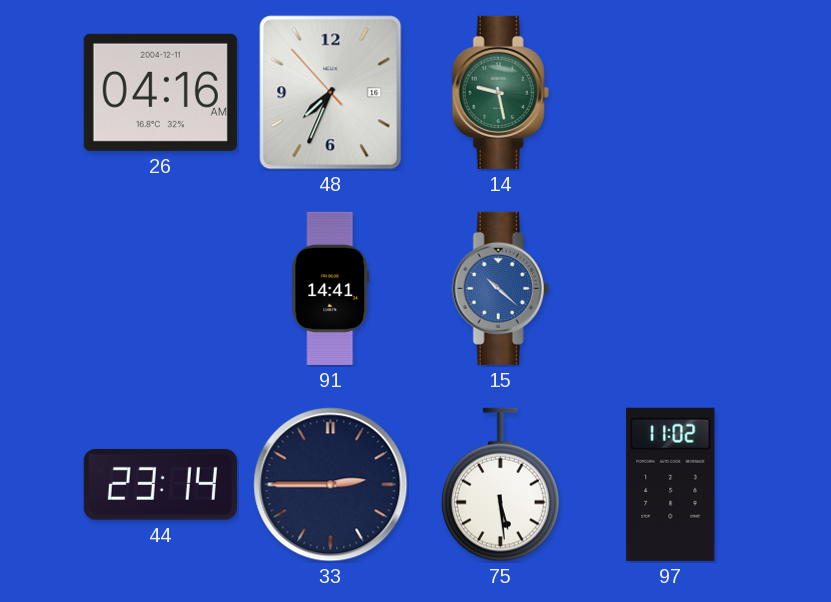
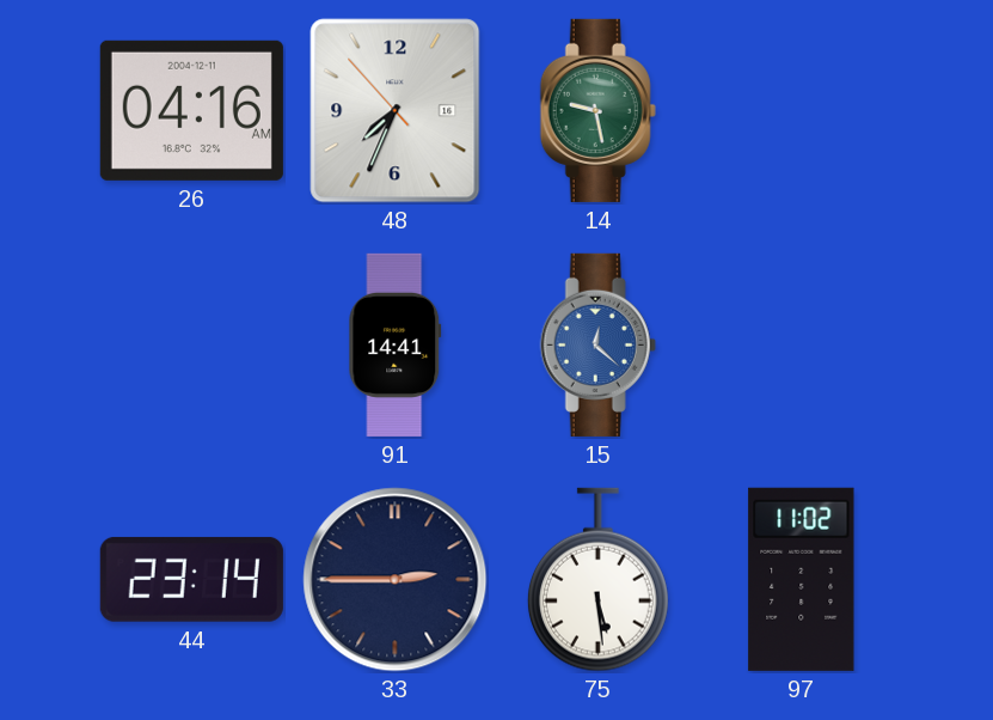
15: 10:22 -> 12:22
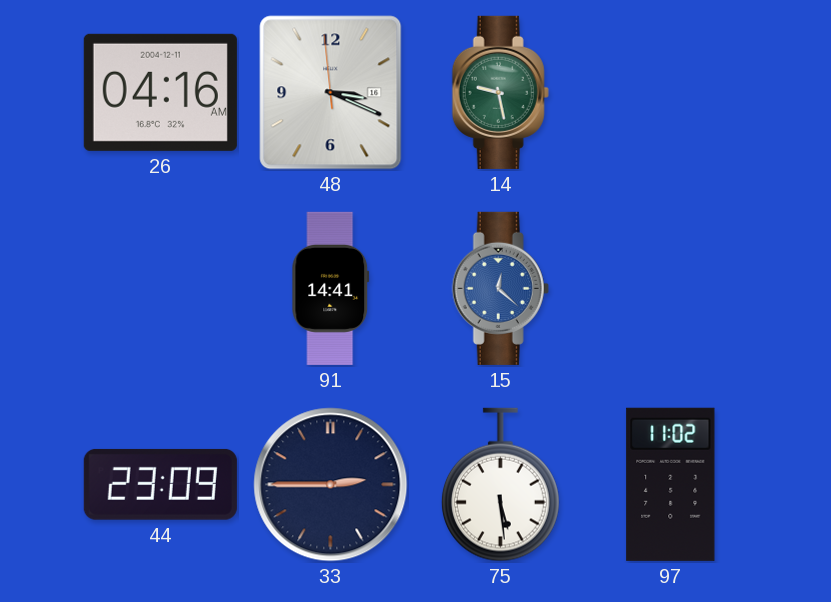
48: 7:33 -> 3:18
44: 23:14 -> 23:09
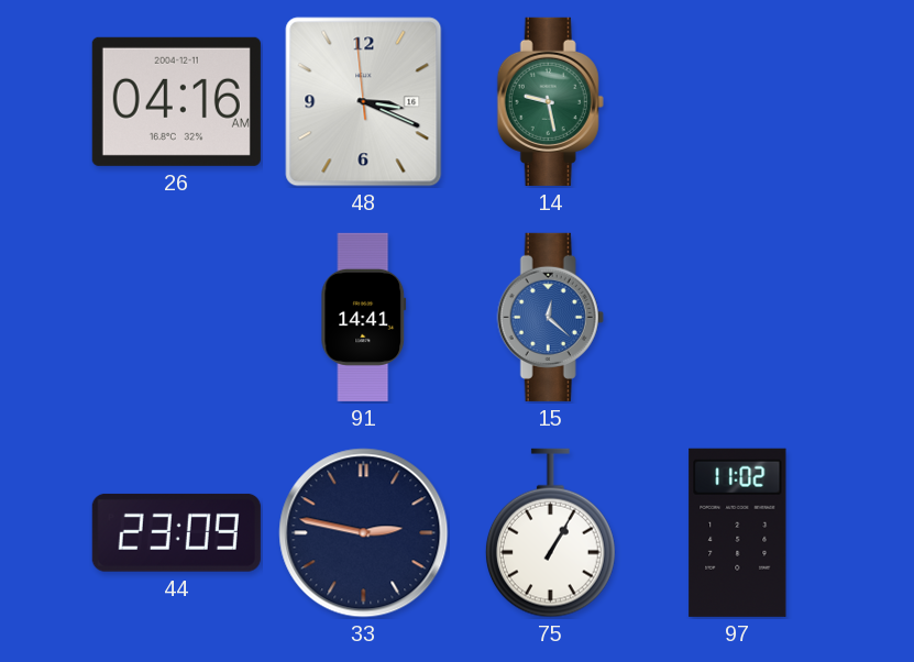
33: 2:45 -> 2:47
75: 5:29 -> 1:05
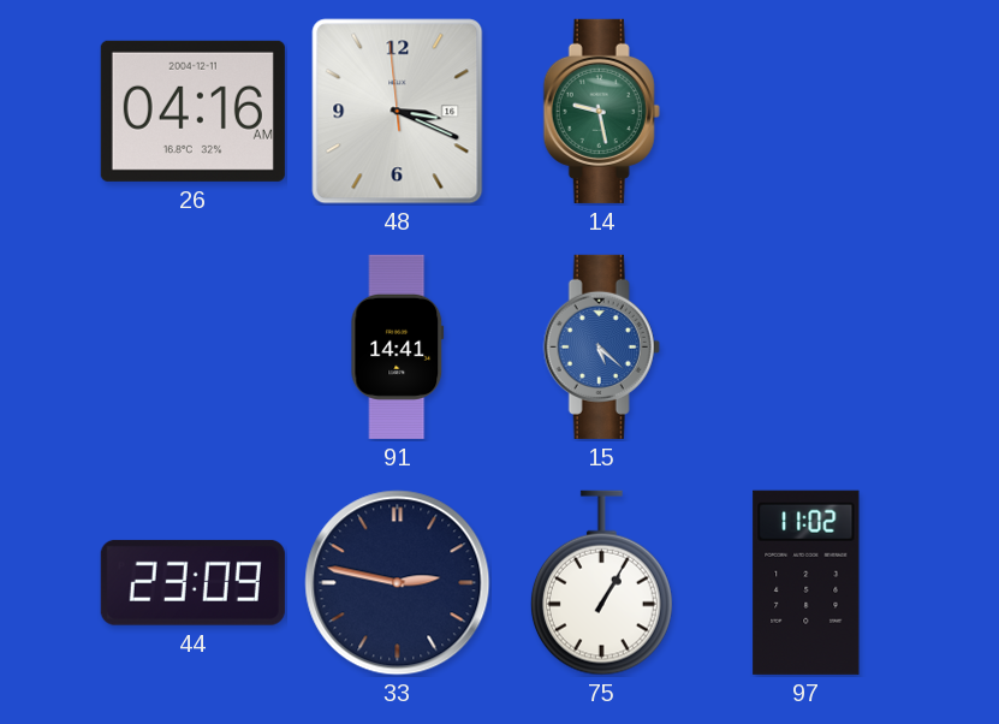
15: 12:22 -> 5:22
